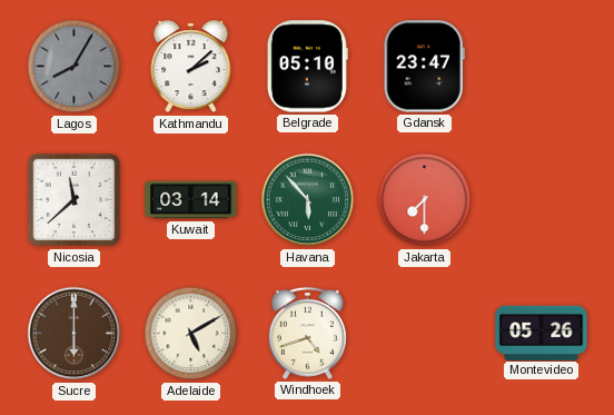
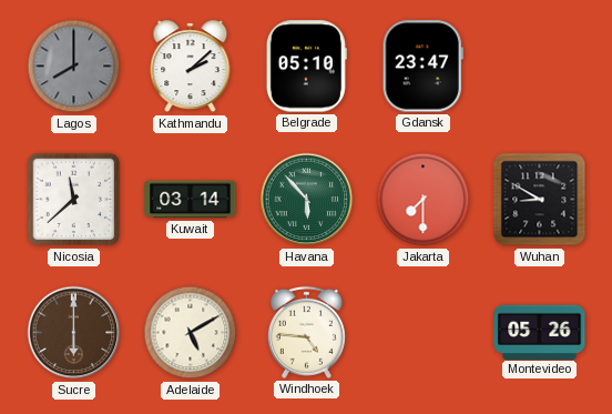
Lagos: 8:05 -> 8:00
Wuhan: none -> 8:50
Windhoek: 4:42 -> 4:46
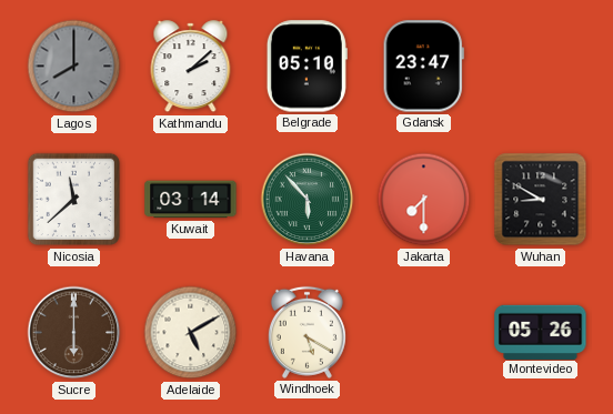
Windhoek: 4:46 -> 5:20
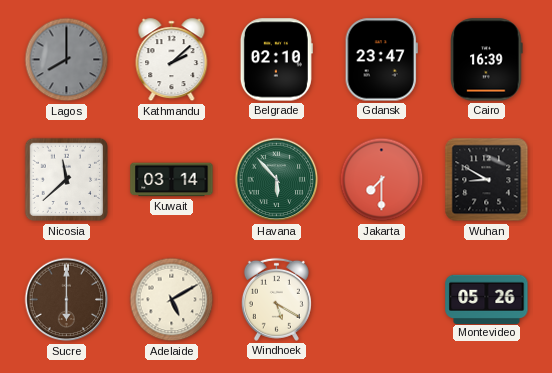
Belgrade: 05:10 -> 02:10
Cairo: none -> 16:39
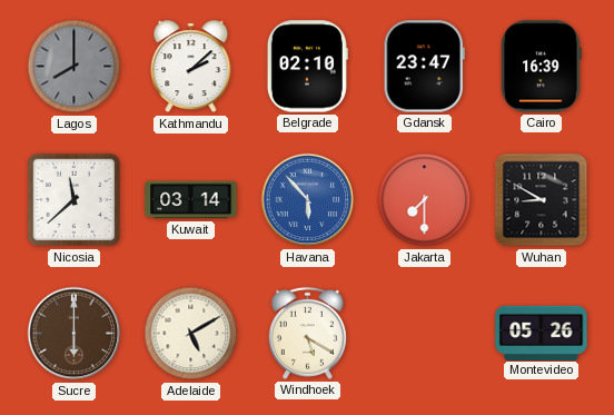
Havana dial: green -> blue
